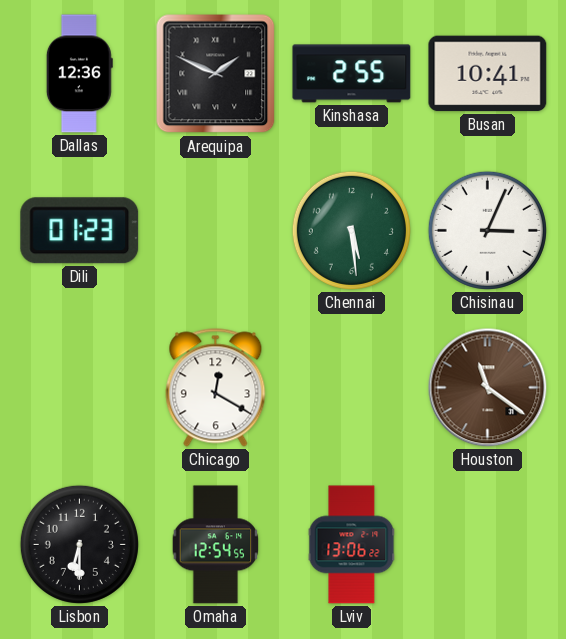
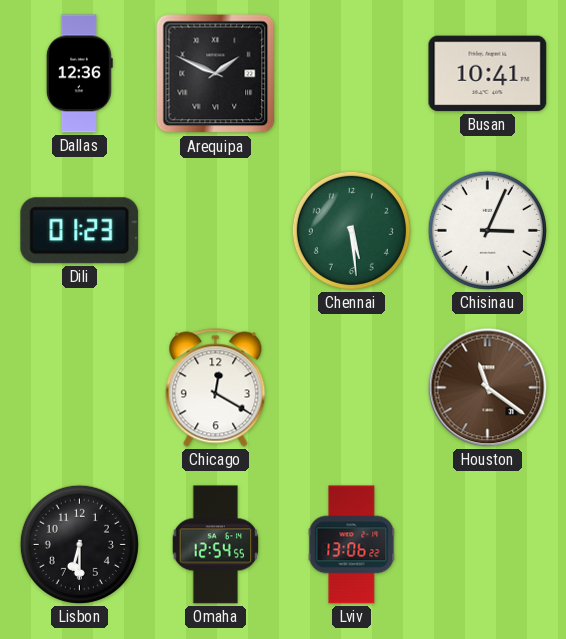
Kinshasa: 2:55 -> none
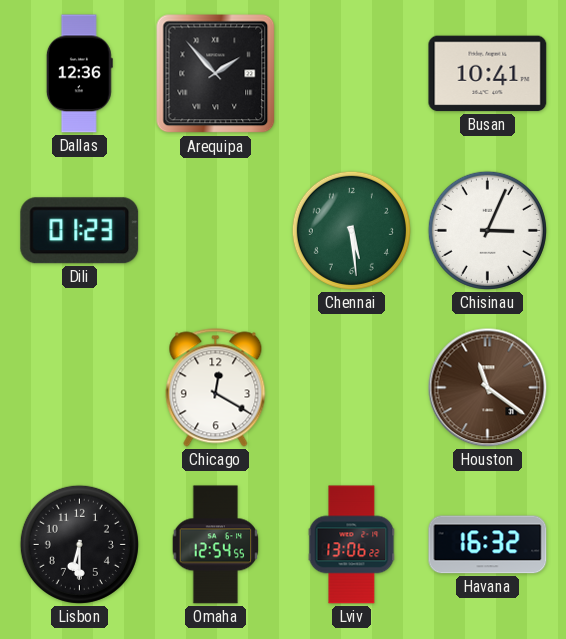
Arequipa: 1:49 -> 1:53
Havana: none -> 16:32
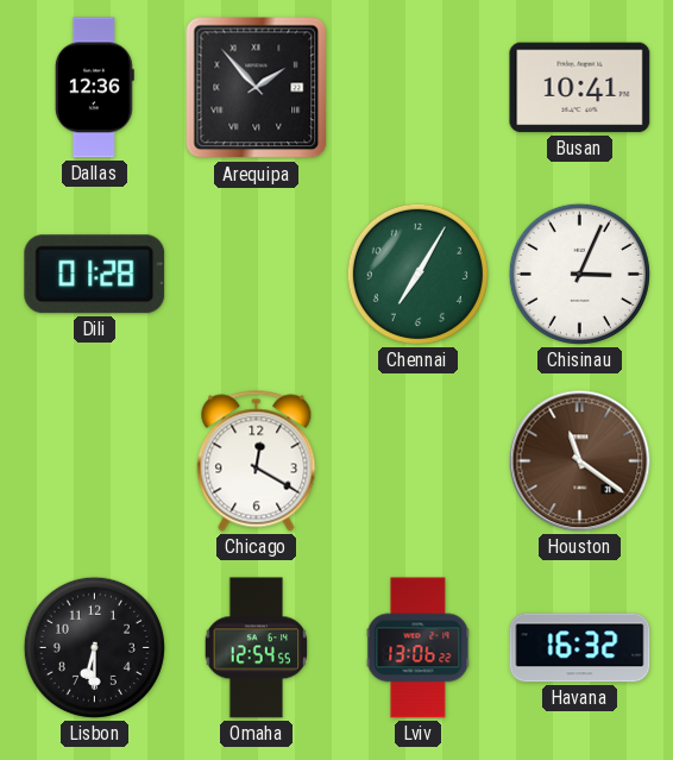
Dili: 01:23 -> 01:28
Chennai: 5:29 -> 7:05
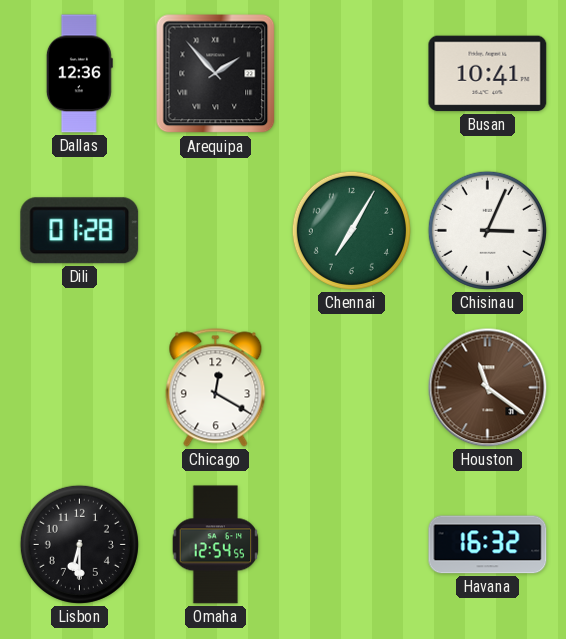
Lviv: 13:06 -> none
